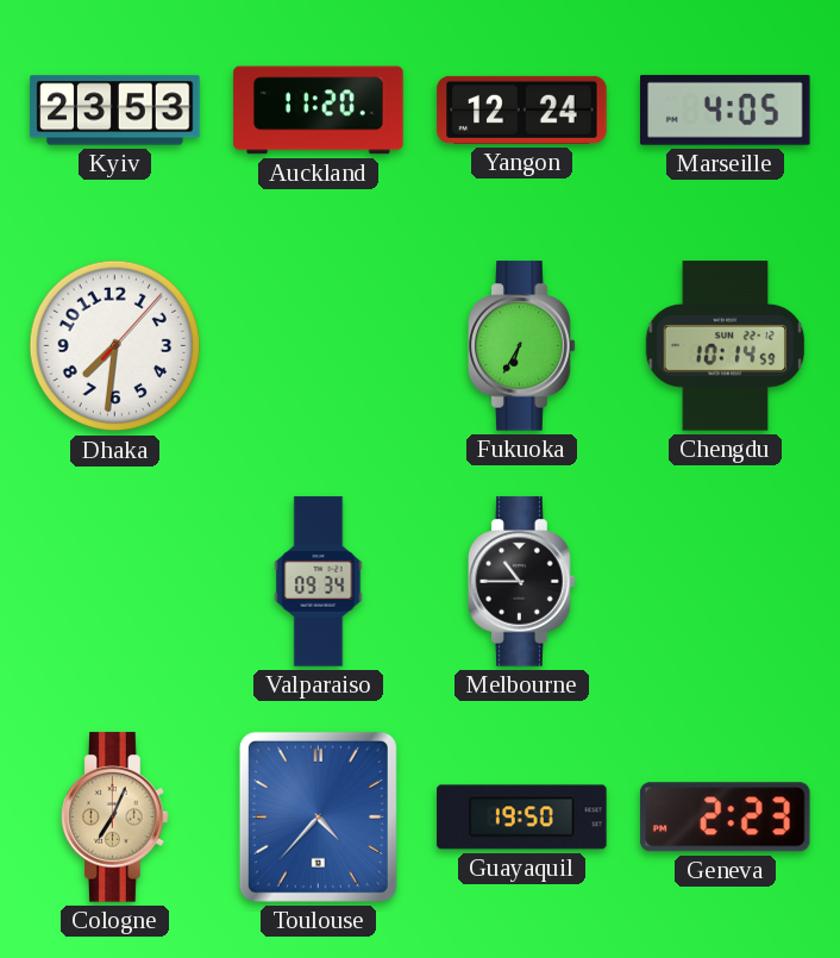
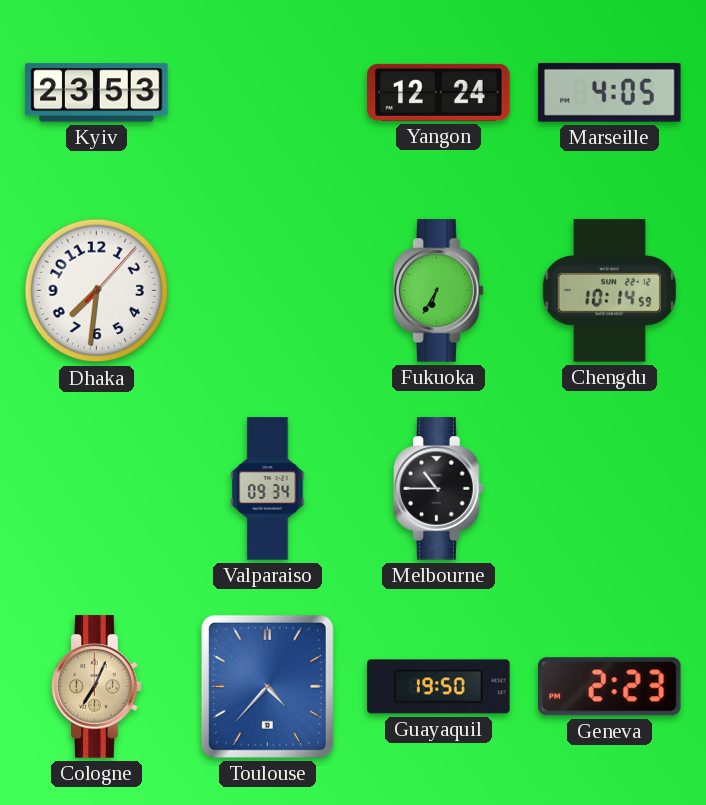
Auckland: 11:20 -> none
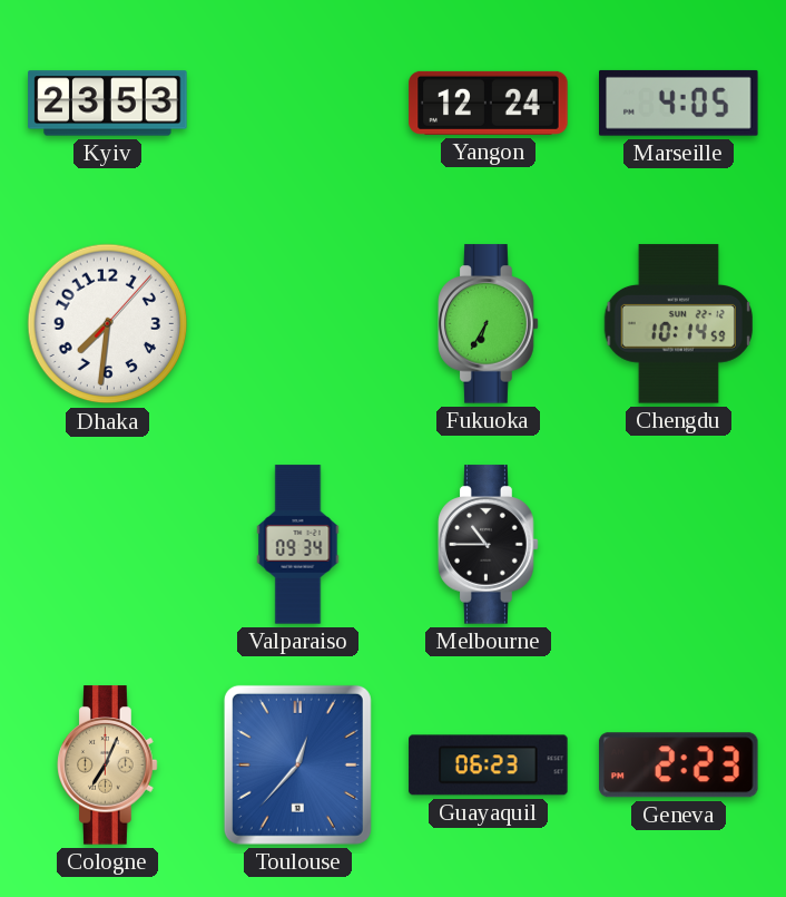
Toulouse: 4:37 -> 12:37
Guayaquil: 19:50 -> 06:23
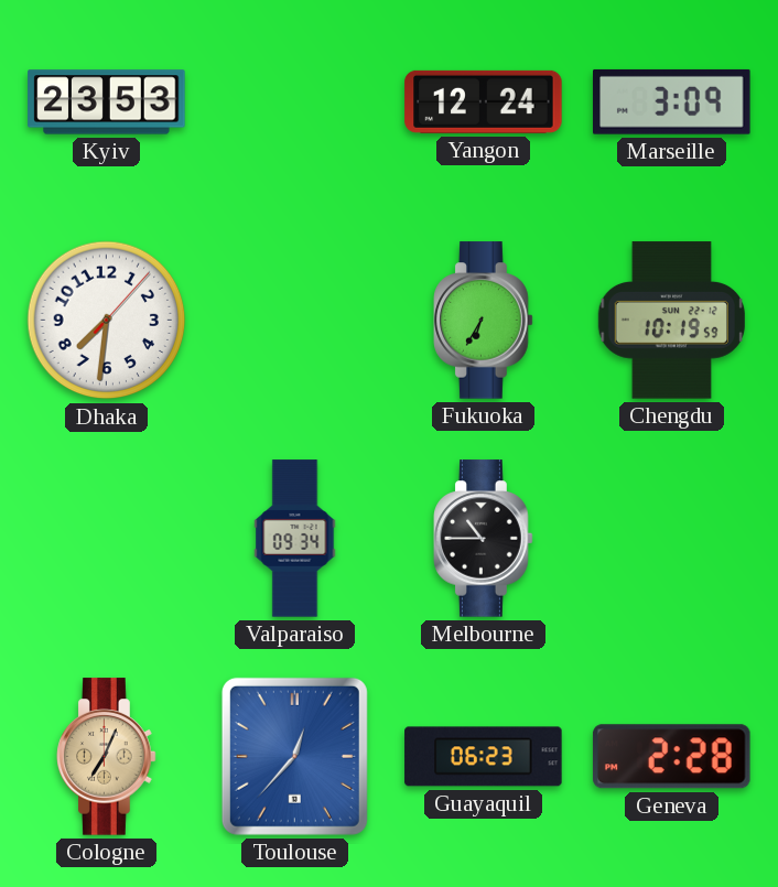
Marseille: 4:05 -> 3:09
Chengdu: 10:14 -> 10:19
Geneva: 2:23 -> 2:28
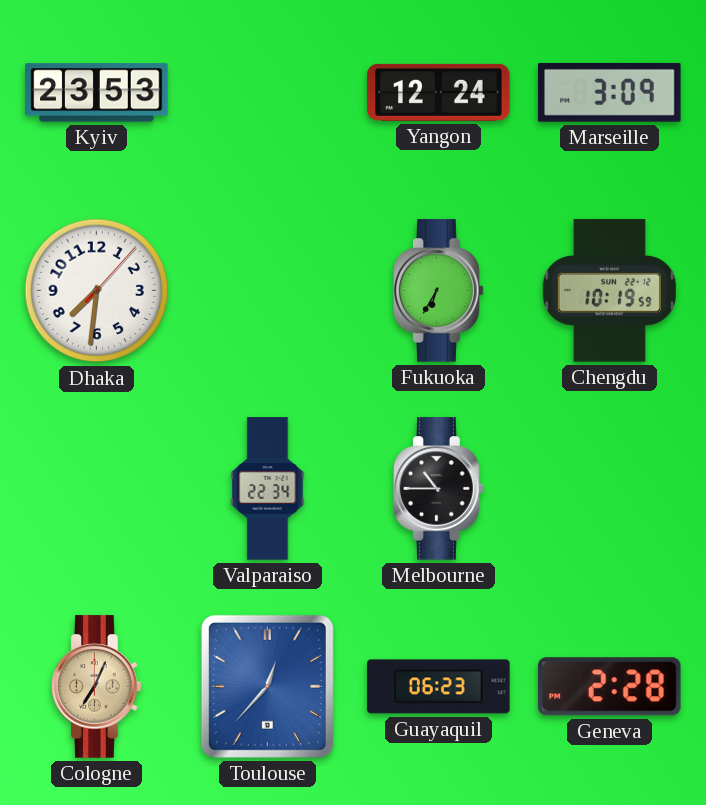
Valparaiso: 09:34 -> 22:34
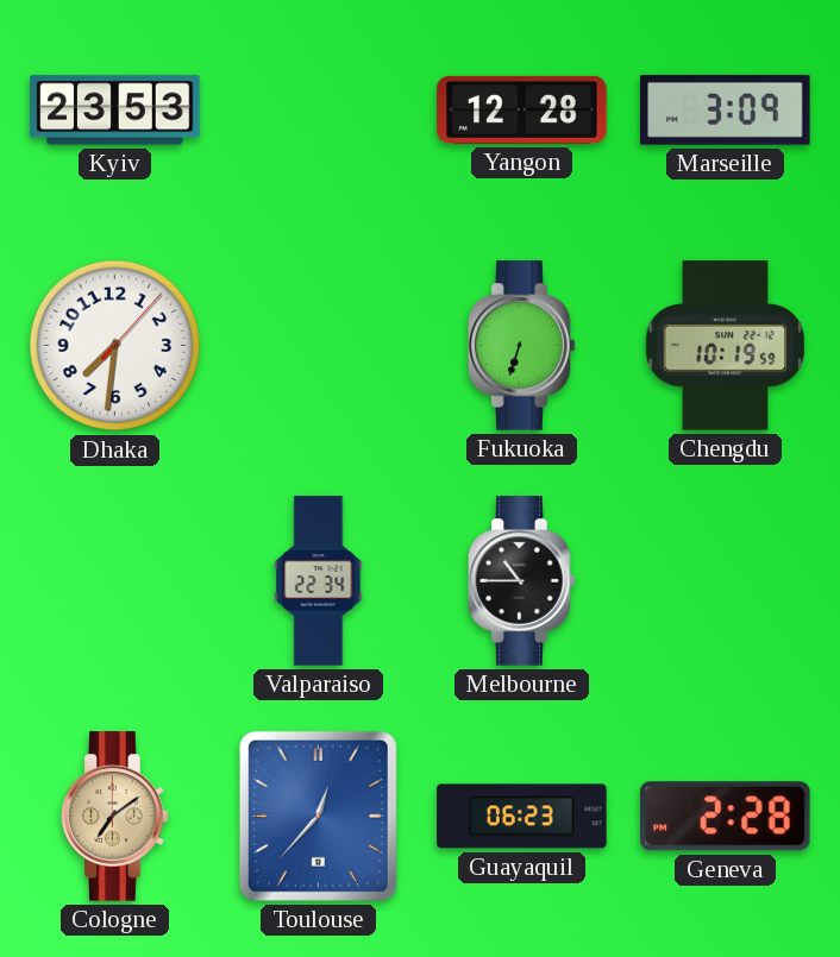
Yangon: 12:24 -> 12:28
Fukuoka: 6:35 -> 6:33
Cologne: 7:04 -> 7:09
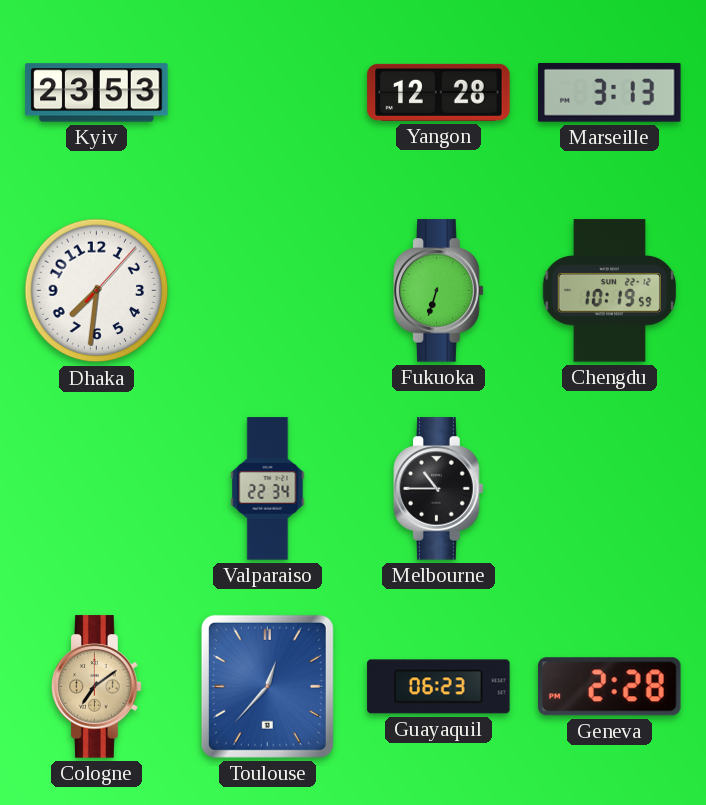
Marseille: 3:09 -> 3:13
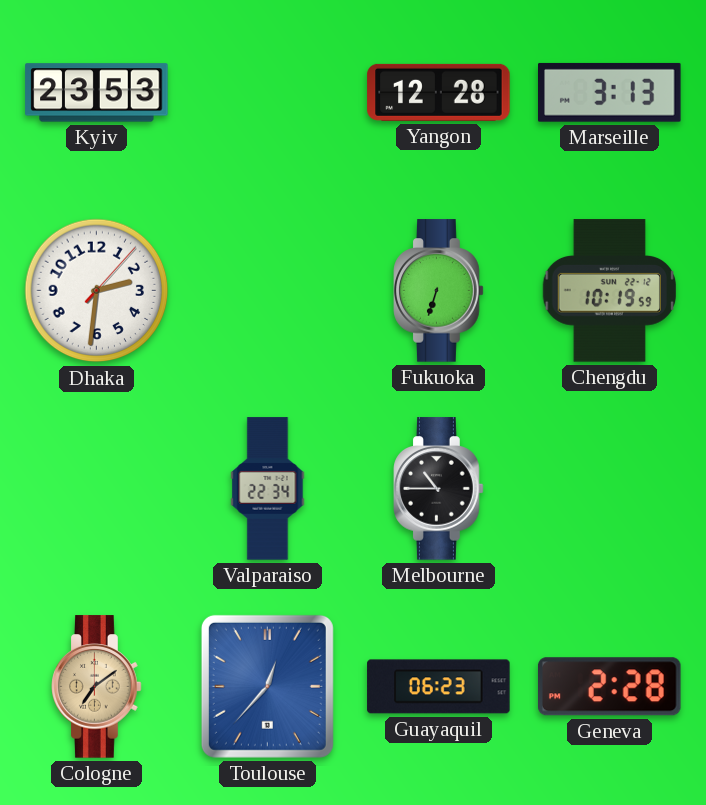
Dhaka: 7:31 -> 2:31
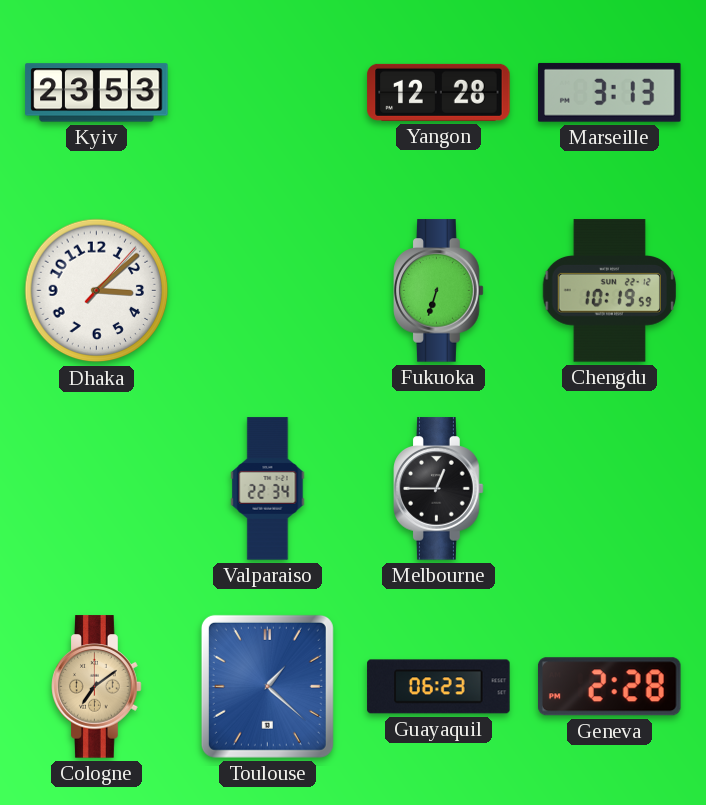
Dhaka: 2:31 -> 3:08
Melbourne: 10:45 -> 12:45
Toulouse: 12:37 -> 1:22
